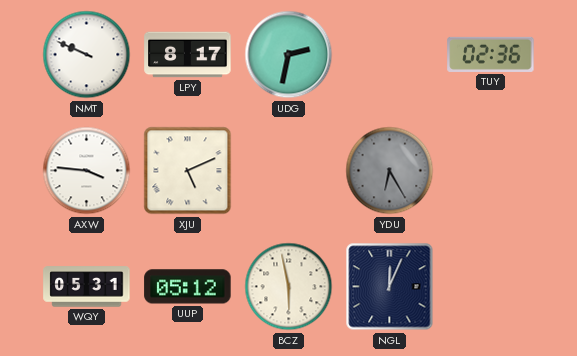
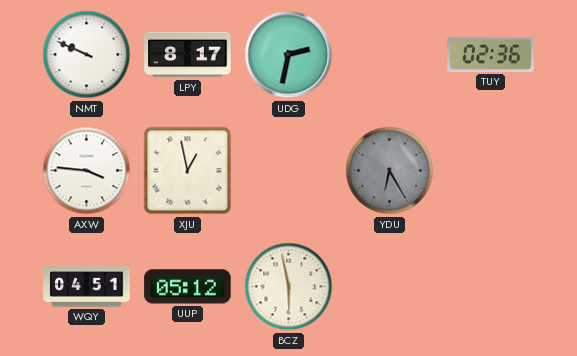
XJU: 5:11 -> 12:58
WQY: 05:31 -> 04:51
NGL: 12:04 -> none
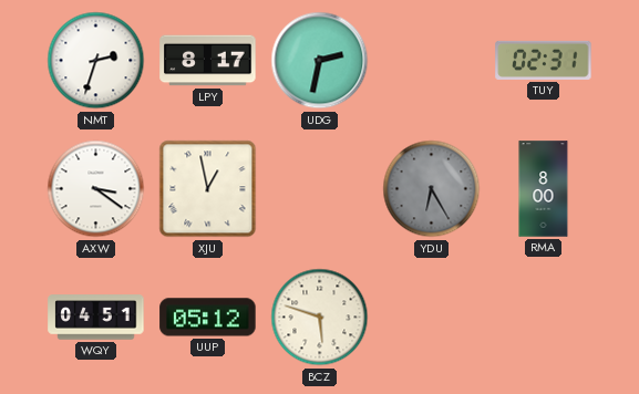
NMT: 9:49 -> 2:33
TUY: 02:36 -> 02:31
AXW: 3:46 -> 3:21
RMA: none -> 8:00
BCZ: 5:58 -> 5:48
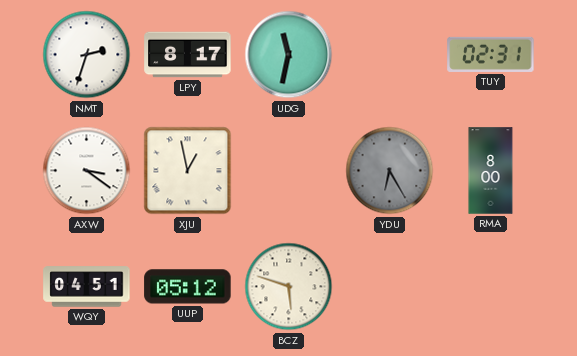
UDG: 2:32 -> 11:32
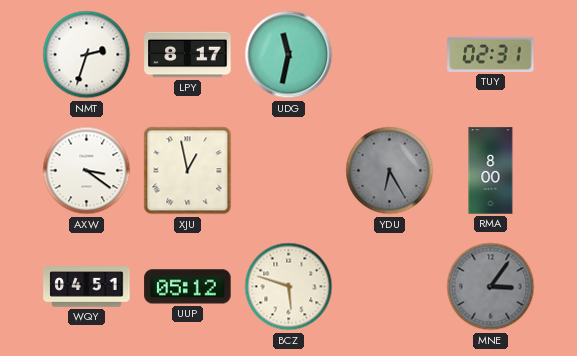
MNE: none -> 3:06
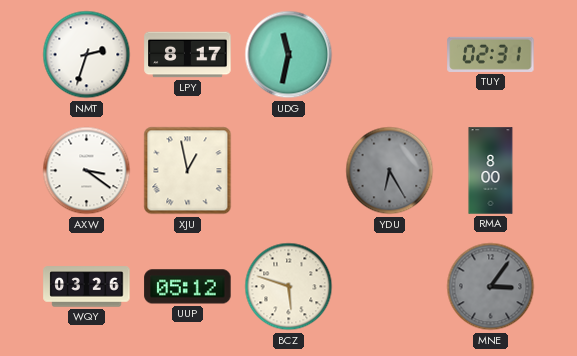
WQY: 04:51 -> 03:26
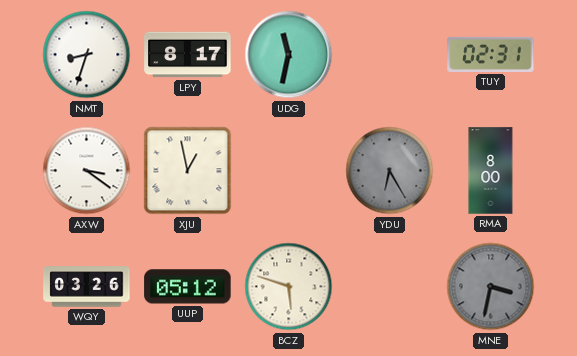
NMT: 2:33 -> 8:33
MNE: 3:06 -> 3:32
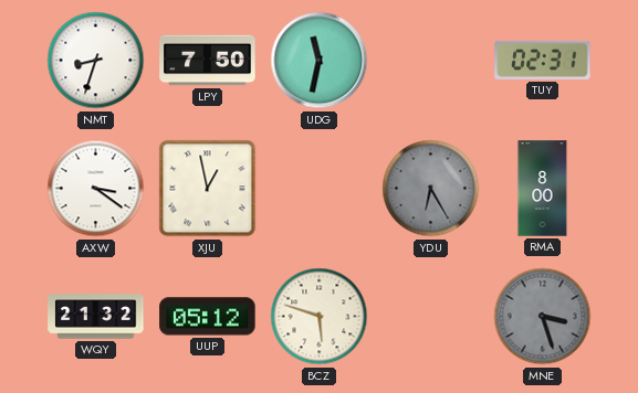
LPY: 8:17 -> 7:50
WQY: 03:26 -> 21:32
MNE: 3:32 -> 3:27
